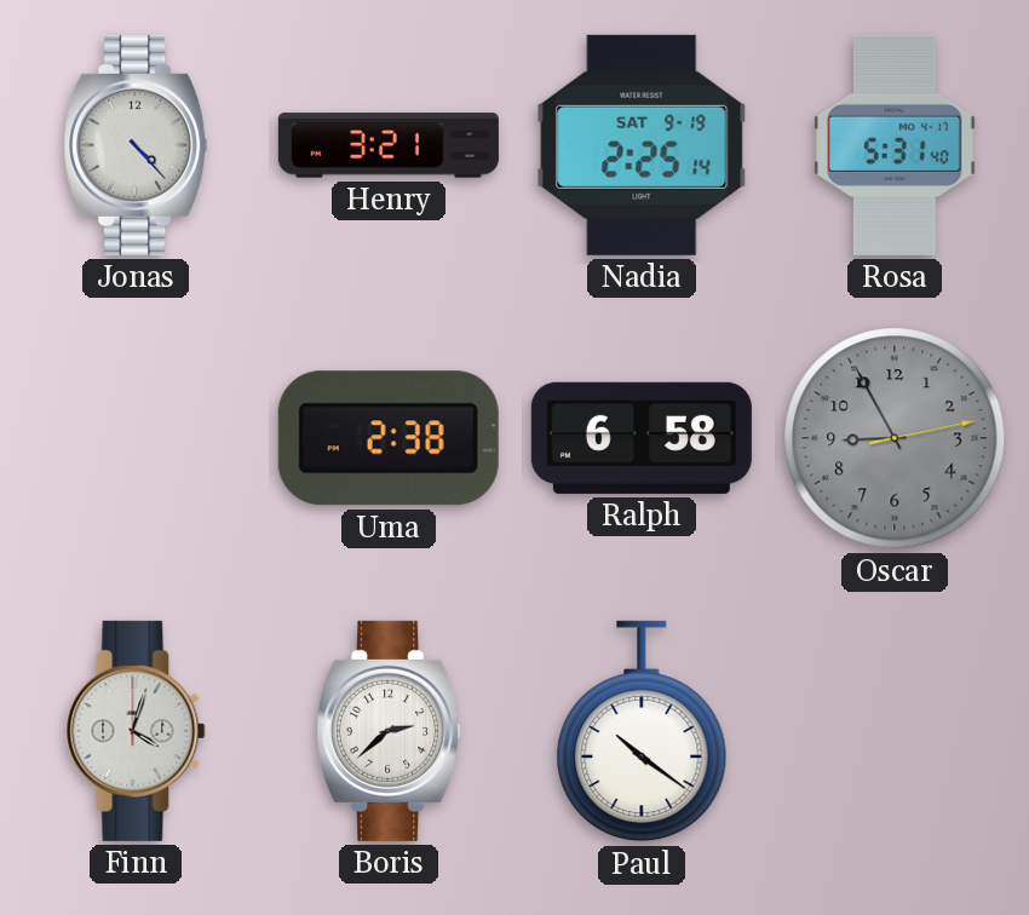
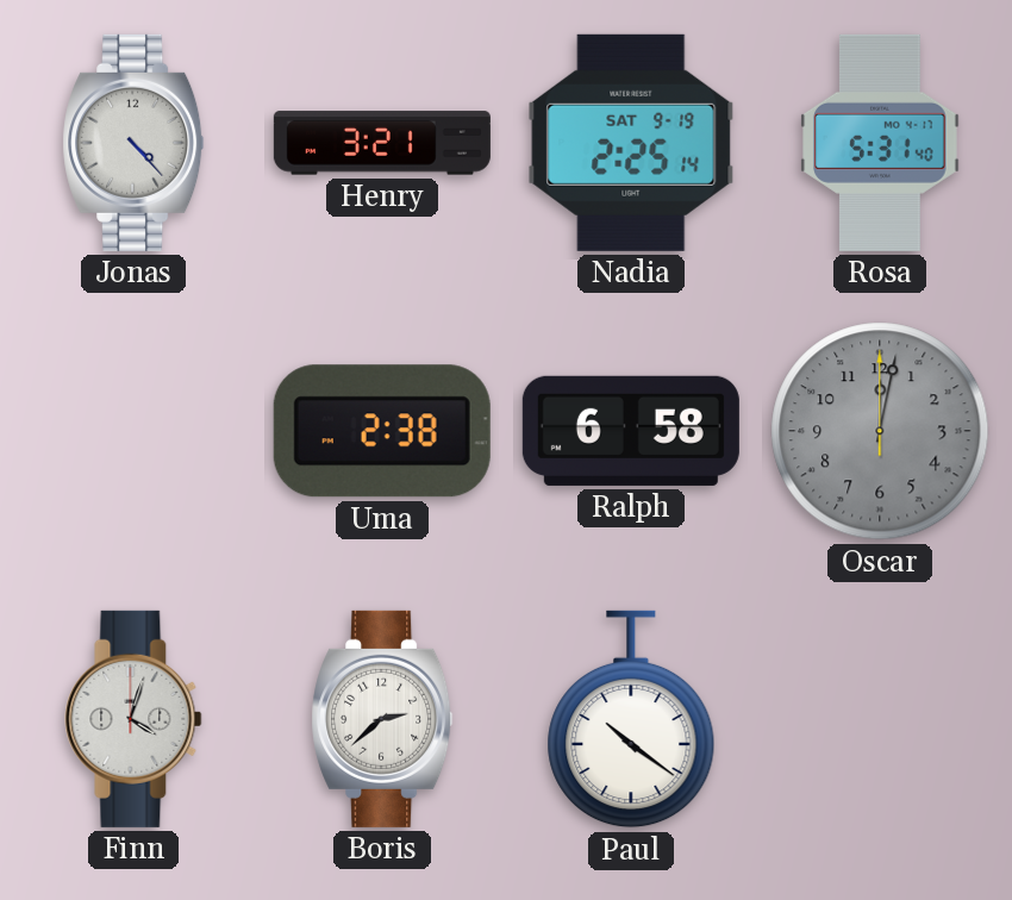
Oscar: 8:55 -> 12:02
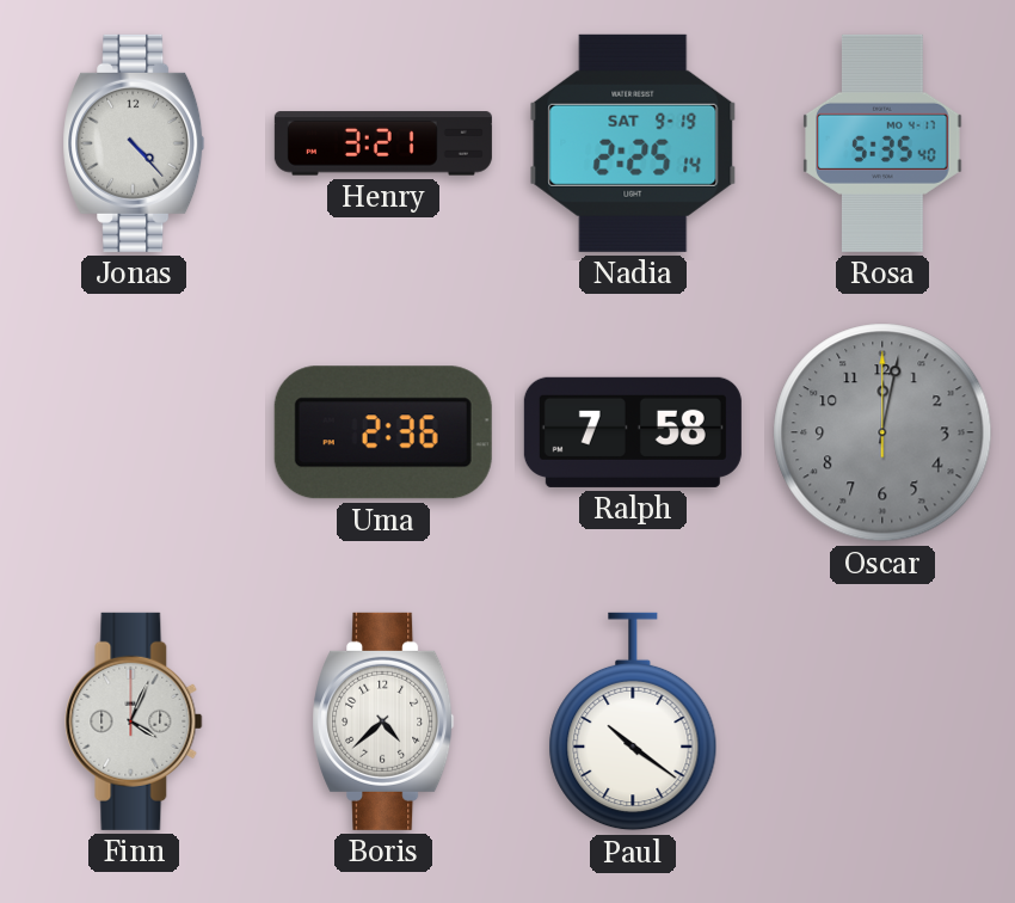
Rosa: 5:31 -> 5:35
Uma: 2:38 -> 2:36
Ralph: 6:58 -> 7:58
Finn: 4:03 -> 4:04
Boris: 2:38 -> 4:38
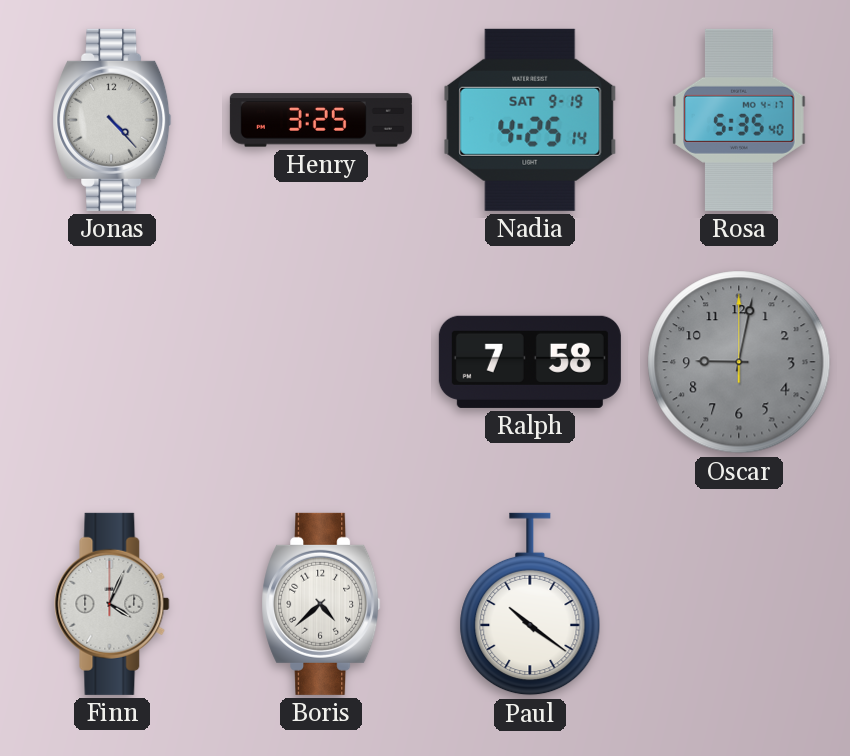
Henry: 3:21 -> 3:25
Nadia: 2:25 -> 4:25
Uma: 2:36 -> none
Oscar: 12:02 -> 9:02
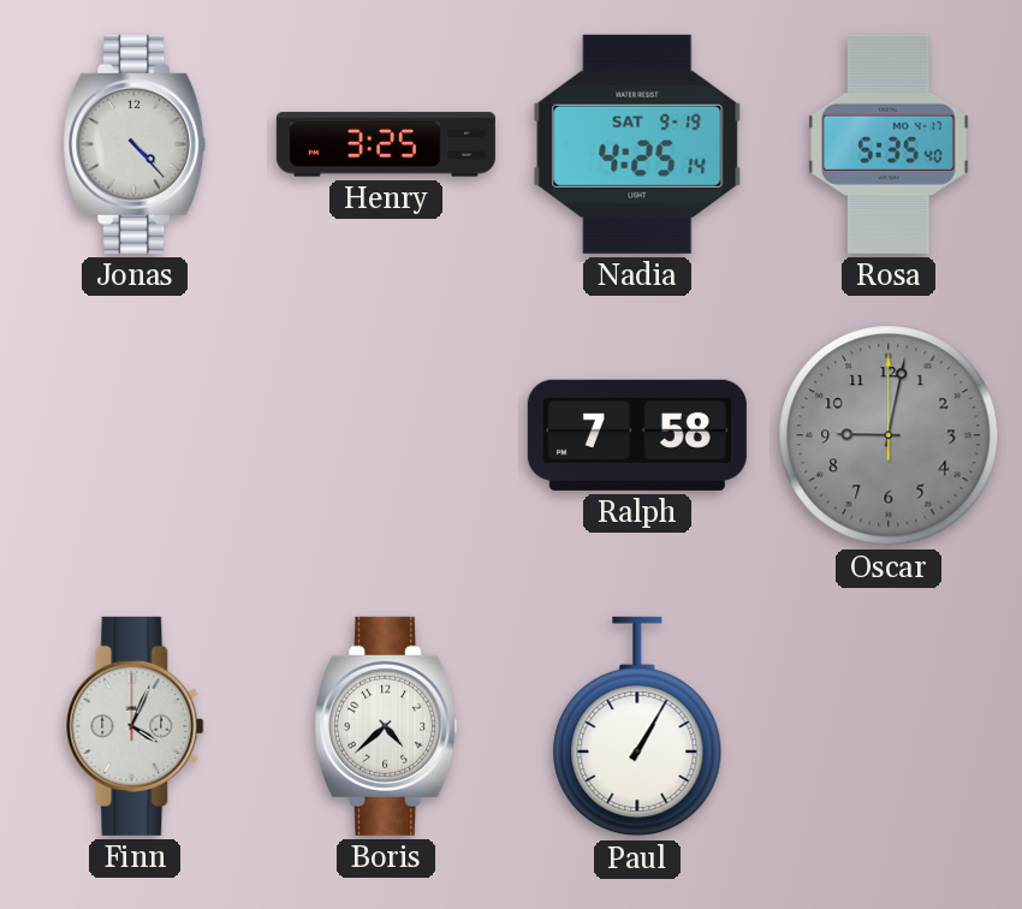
Paul: 10:21 -> 1:05
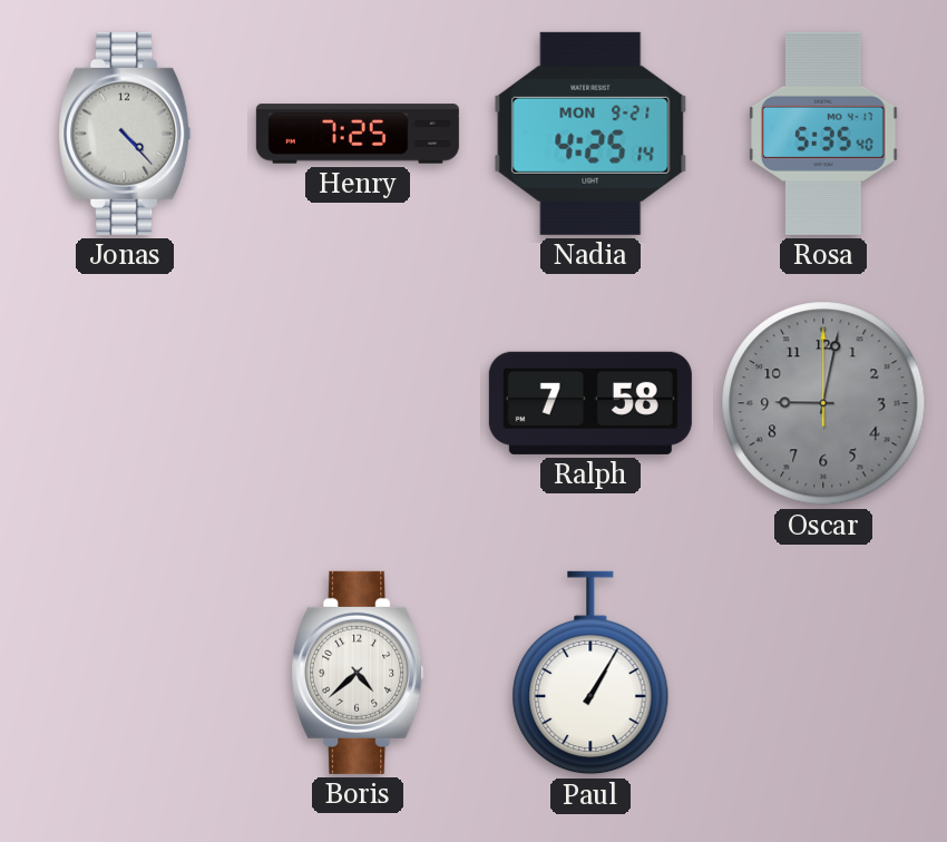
Henry: 3:25 -> 7:25
Nadia date: SAT 9-19 -> MON 9-21
Finn: 4:04 -> none
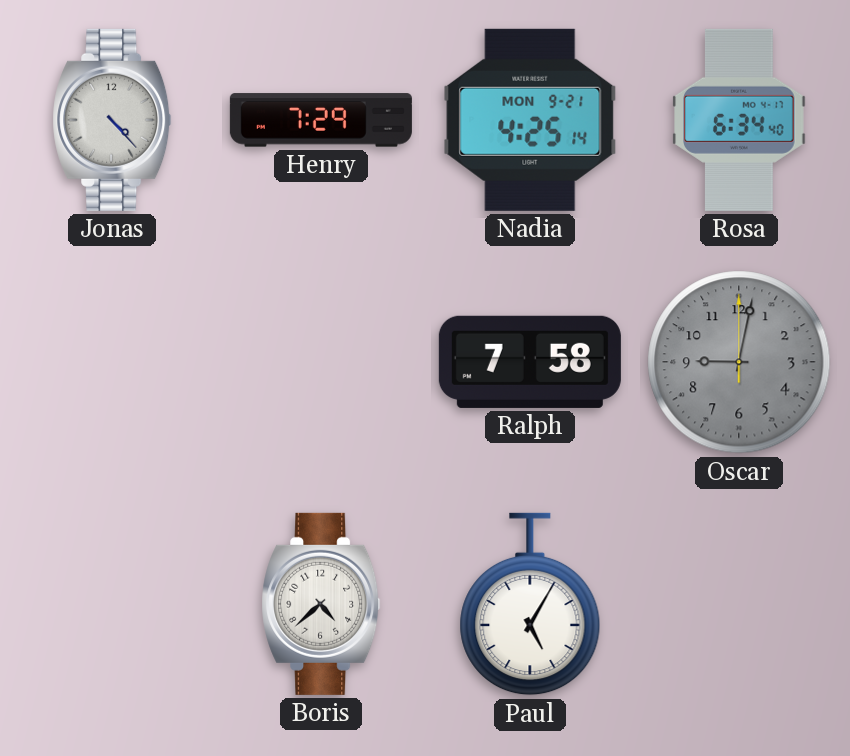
Henry: 7:25 -> 7:29
Rosa: 5:35 -> 6:34
Paul: 1:05 -> 5:05
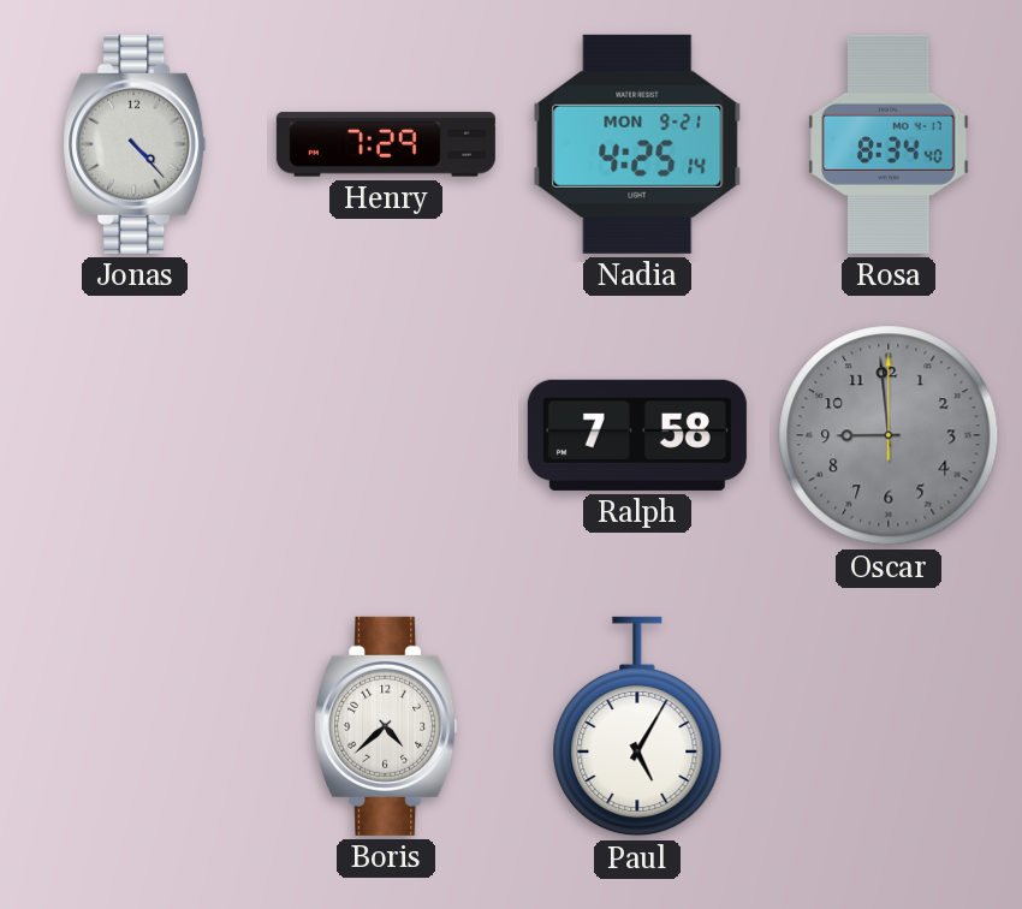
Rosa: 6:34 -> 8:34
Oscar: 9:02 -> 8:59
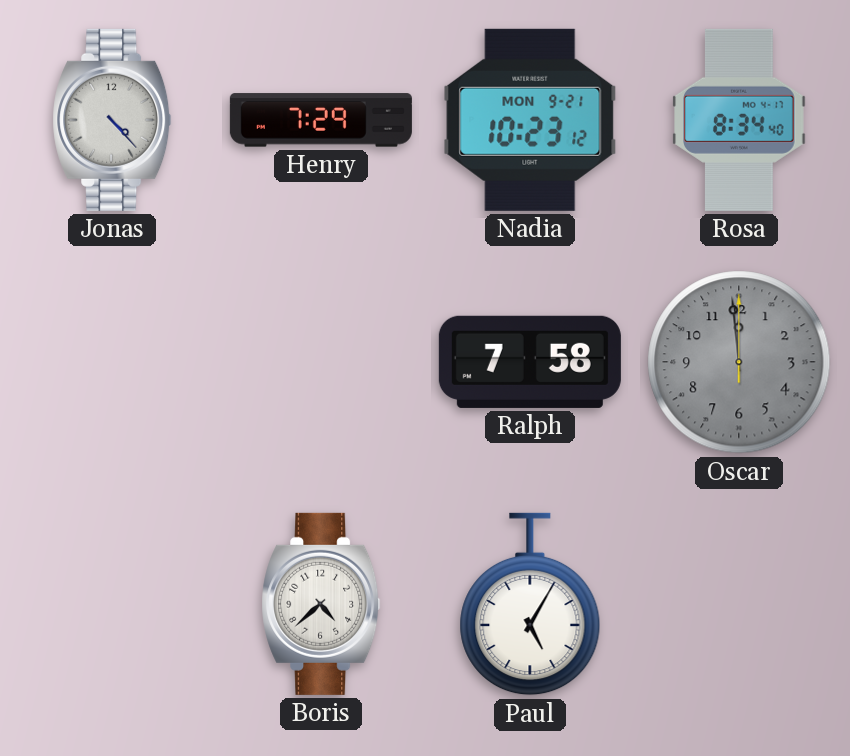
Nadia: 4:25 -> 10:23
Oscar: 8:59 -> 11:59
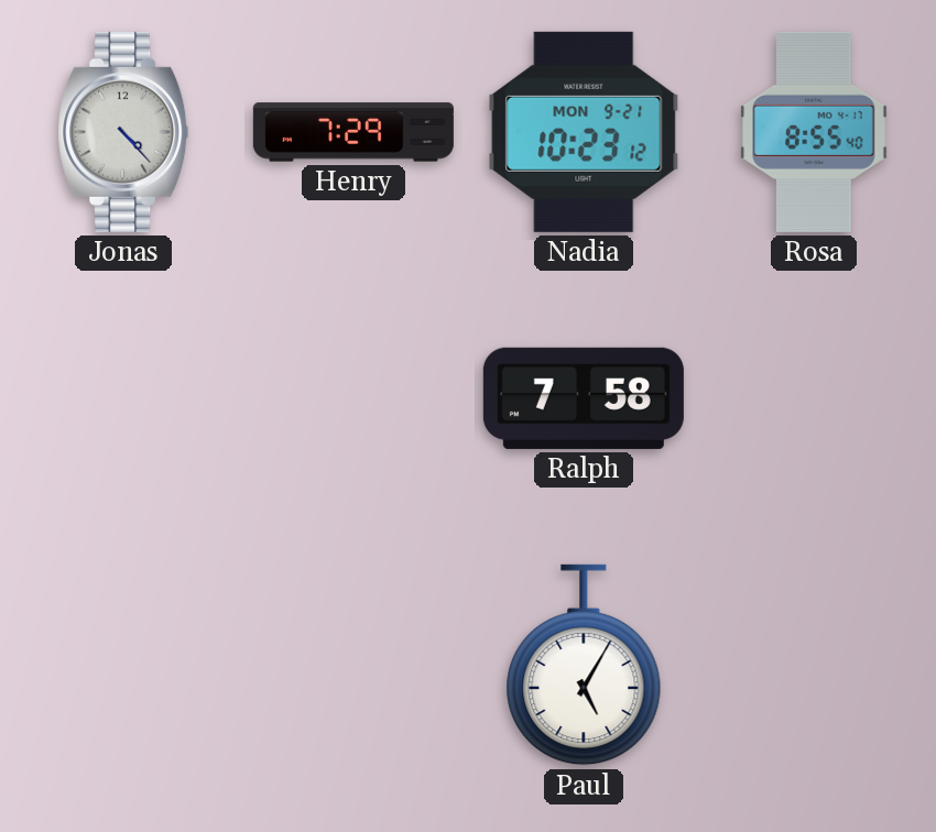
Rosa: 8:34 -> 8:55
Oscar: 11:59 -> none
Boris: 4:38 -> none
